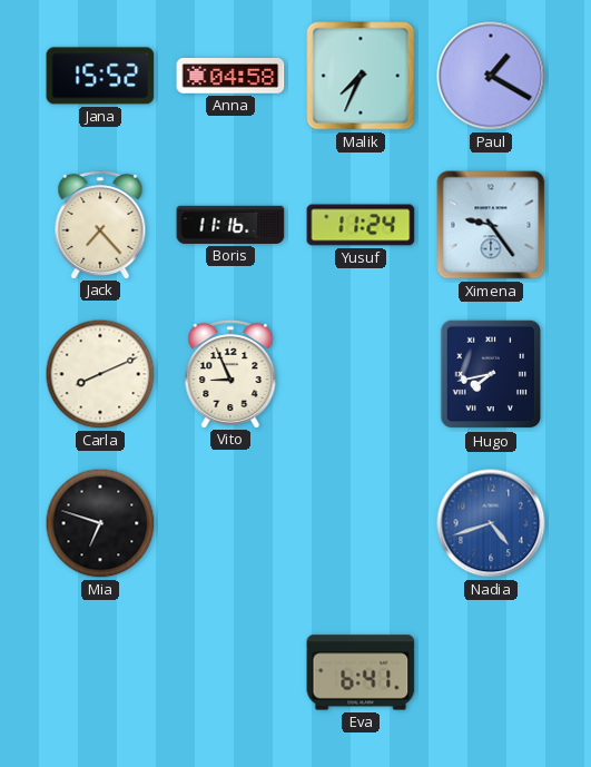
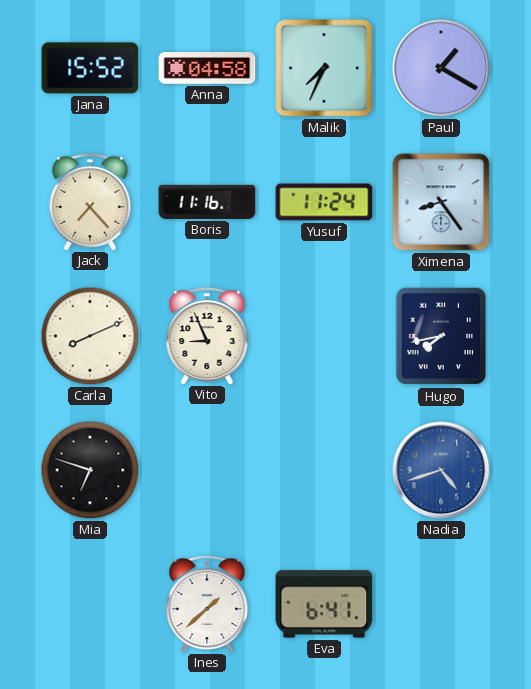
Ximena: 9:24 -> 8:24
Ines: none -> 1:38
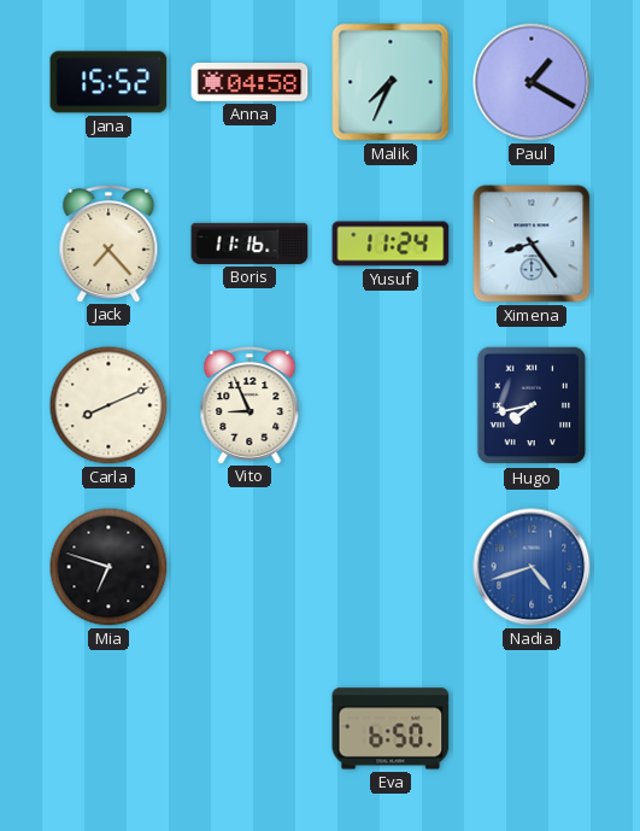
Ines: 1:38 -> none
Eva: 6:41 -> 6:50
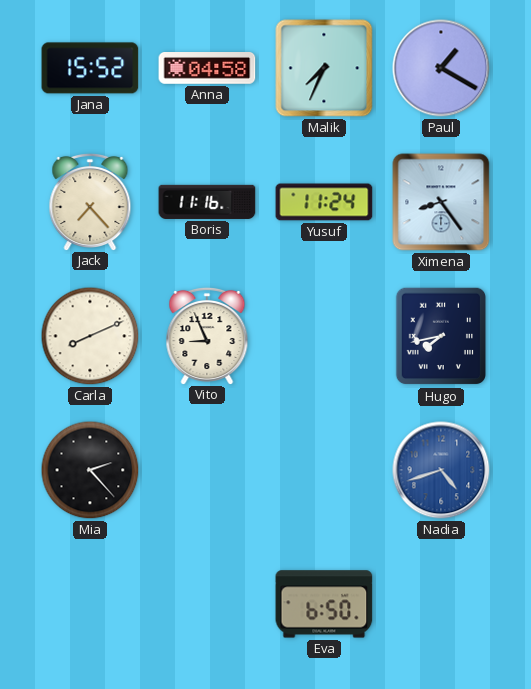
Mia: 6:48 -> 2:23
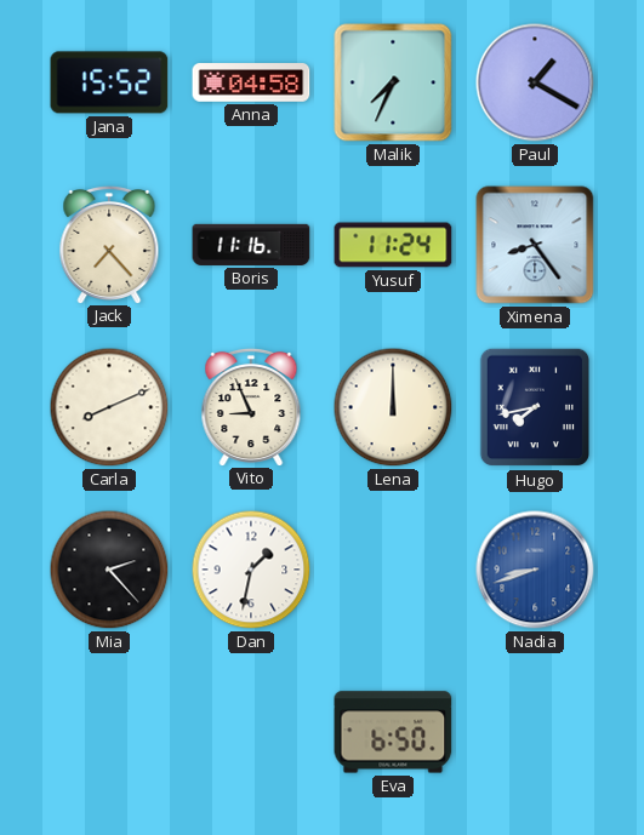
Lena: none -> 12:00
Dan: none -> 1:32
Nadia: 4:42 -> 8:42
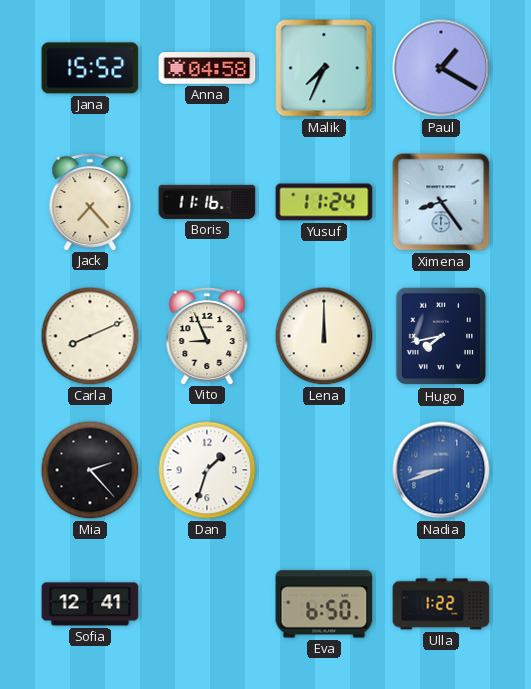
Dan: 1:32 -> 1:33
Sofia: none -> 12:41
Ulla: none -> 1:22
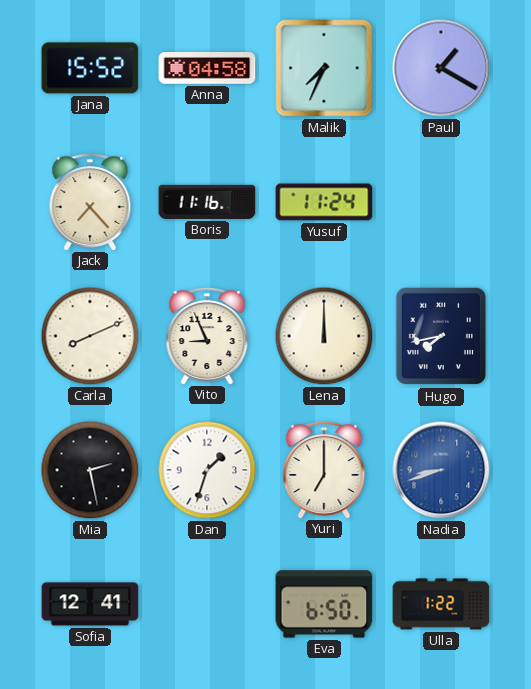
Ximena: 8:24 -> none
Mia: 2:23 -> 2:28
Yuri: none -> 7:00
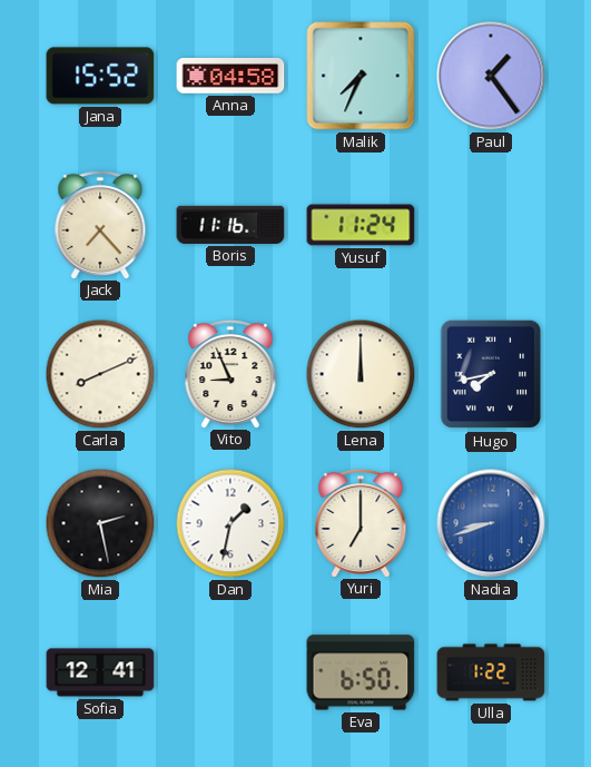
Paul: 1:20 -> 1:24
Dan: 1:33 -> 1:32
